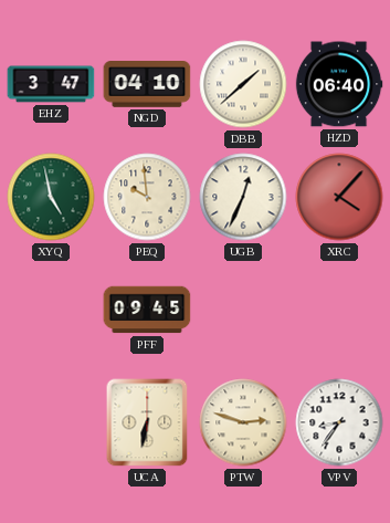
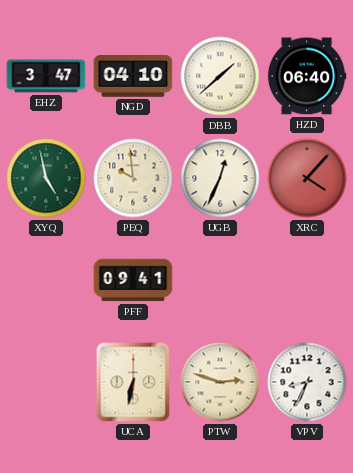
PFF: 09:45 -> 09:41
VPV: 8:36 -> 8:34
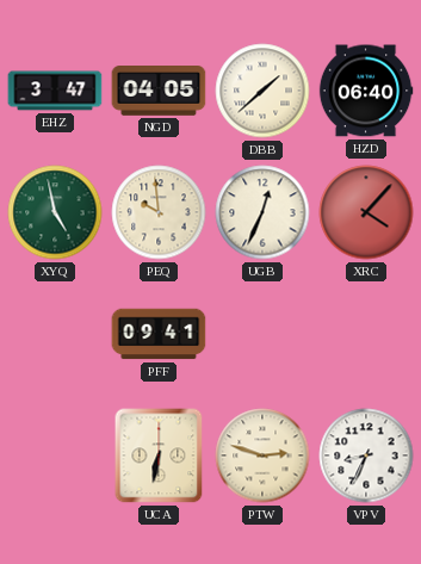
NGD: 04:10 -> 04:05
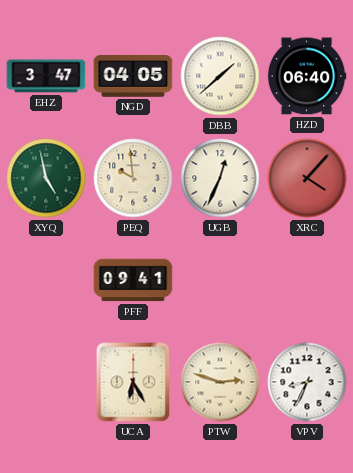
UCA: 6:32 -> 6:25
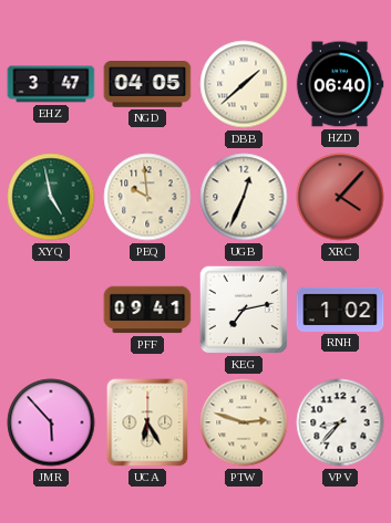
KEG: none -> 7:13
RNH: none -> 1:02
JMR: none -> 5:53
VPV: 8:34 -> 8:37
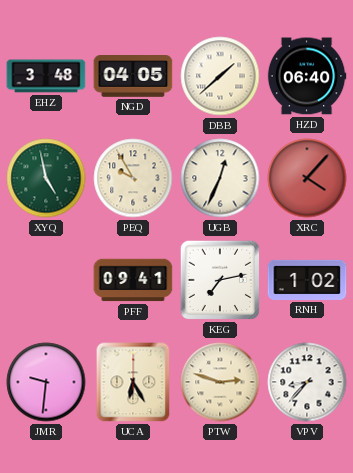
EHZ: 3:47 -> 3:48
PEQ: 9:59 -> 9:55
JMR: 5:53 -> 9:31
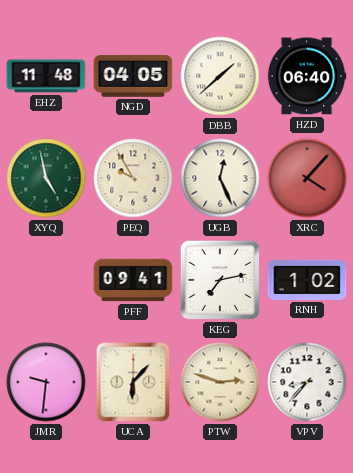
EHZ: 3:48 -> 11:48
UGB: 12:34 -> 12:26
UCA: 6:25 -> 6:07
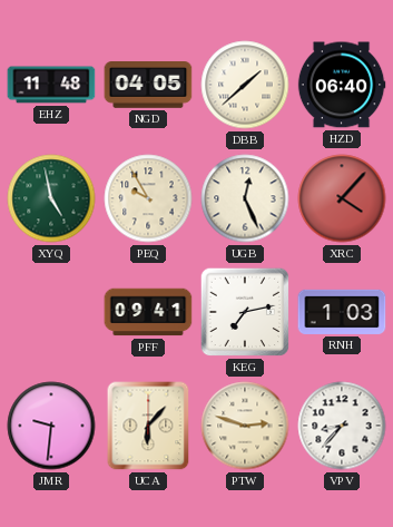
RNH: 1:02 -> 1:03
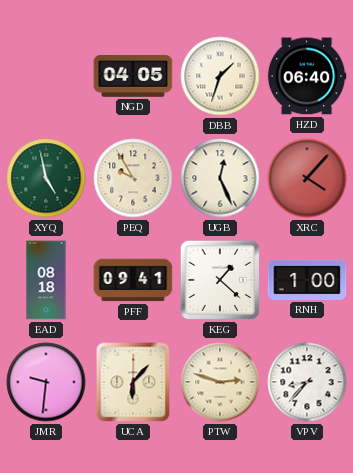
EHZ: 11:48 -> none
DBB: 1:38 -> 1:33
EAD: none -> 08:18
KEG: 7:13 -> 1:22
RNH: 1:03 -> 1:00
